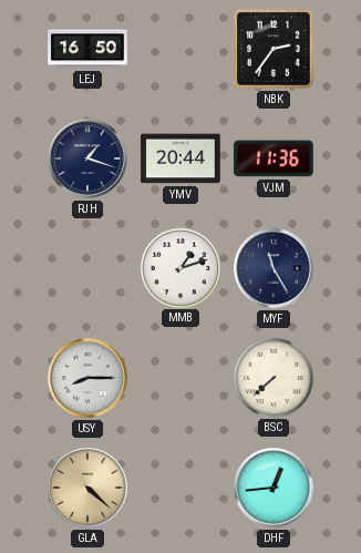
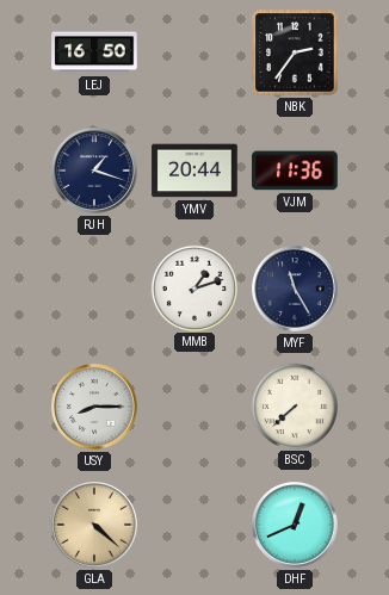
DHF: 12:44 -> 12:41
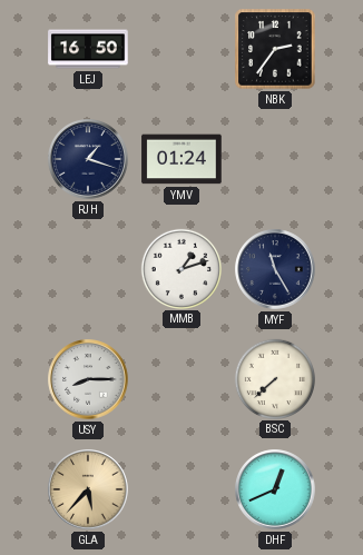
YMV: 20:44 -> 01:24
VJM: 11:36 -> none
GLA: 4:22 -> 5:37
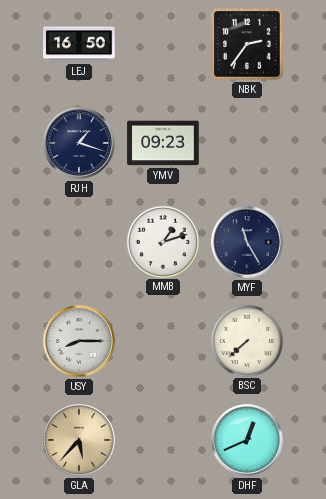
YMV: 01:24 -> 09:23
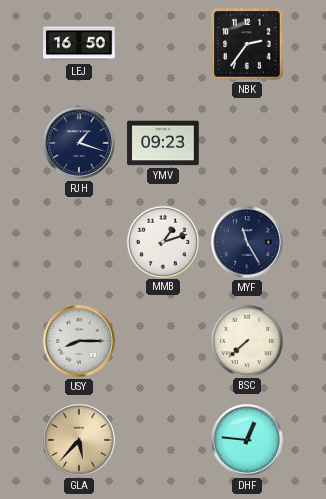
DHF: 12:41 -> 12:46
